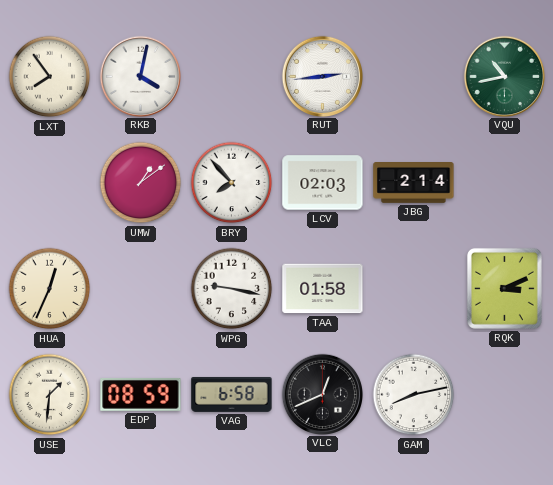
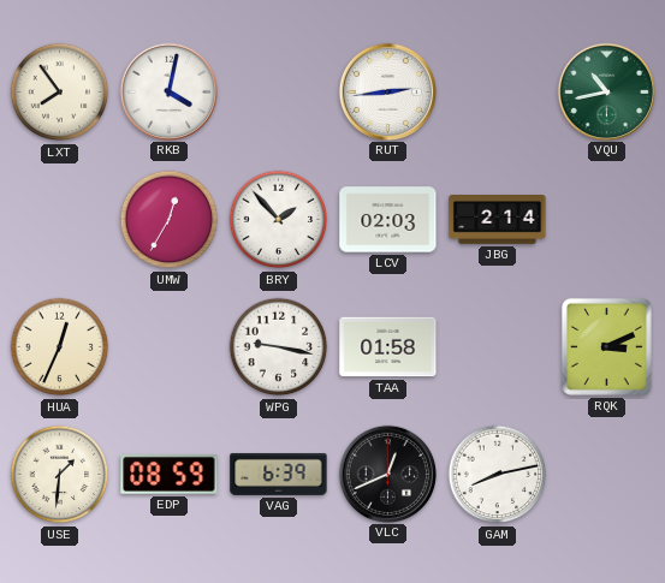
UMW: 1:09 -> 12:35
BRY: 7:53 -> 1:53
VAG: 6:58 -> 6:39
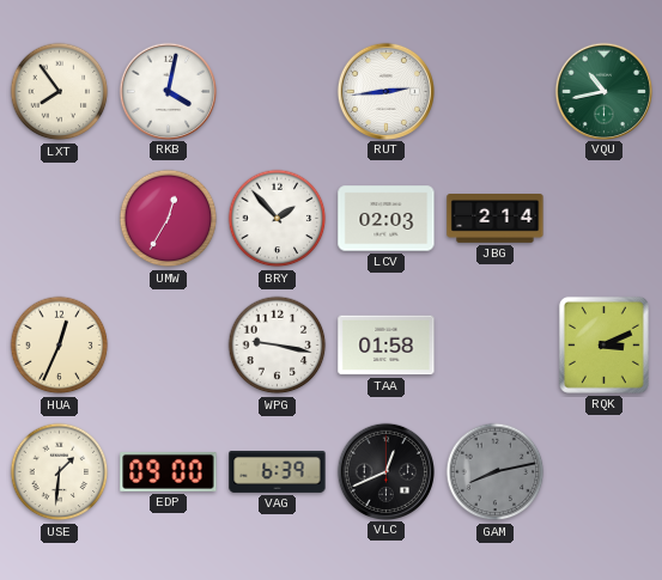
EDP: 08:59 -> 09:00
GAM dial: white -> grey
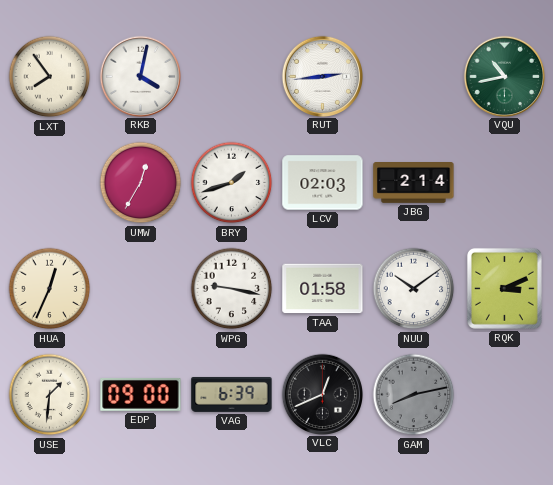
BRY: 1:53 -> 1:42
NUU: none -> 10:09
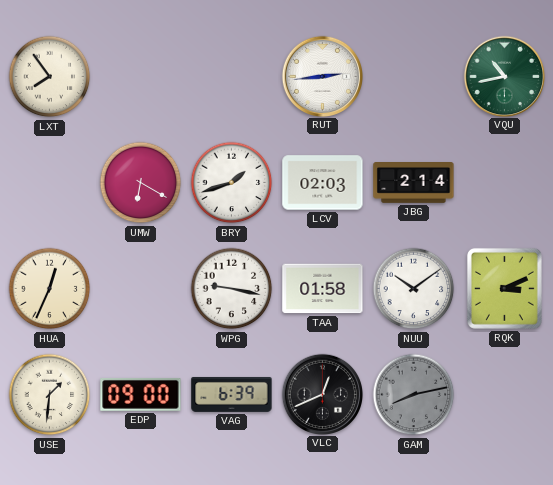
RKB: 4:02 -> none
UMW: 12:35 -> 6:20
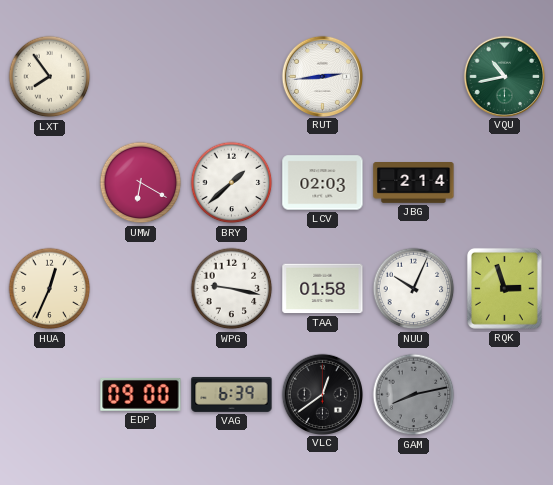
BRY: 1:42 -> 1:38
NUU: 10:09 -> 10:04
RQK: 3:11 -> 2:57
USE: 1:31 -> none
VLC: 12:41 -> 12:39
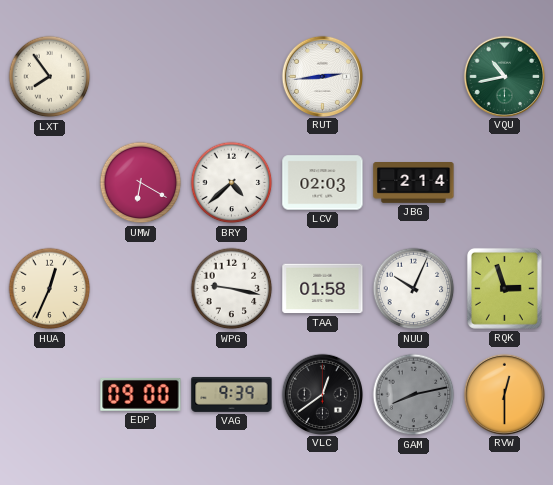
BRY: 1:38 -> 4:38
VAG: 6:39 -> 9:39
RVW: none -> 12:30
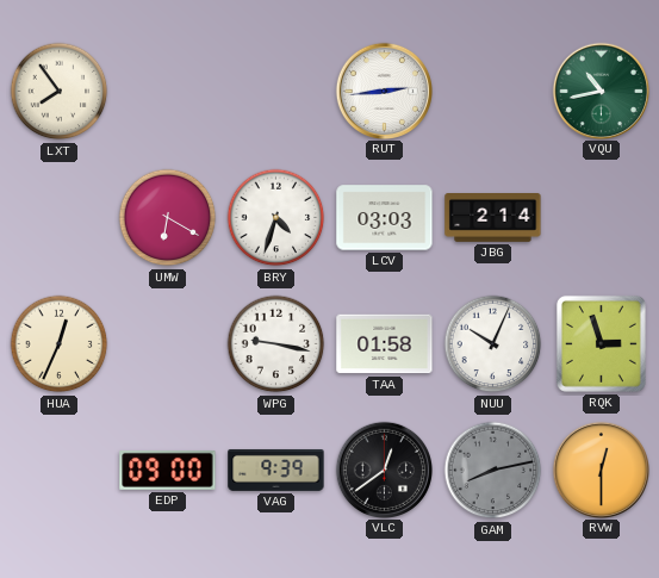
BRY: 4:38 -> 4:33
LCV: 02:03 -> 03:03
